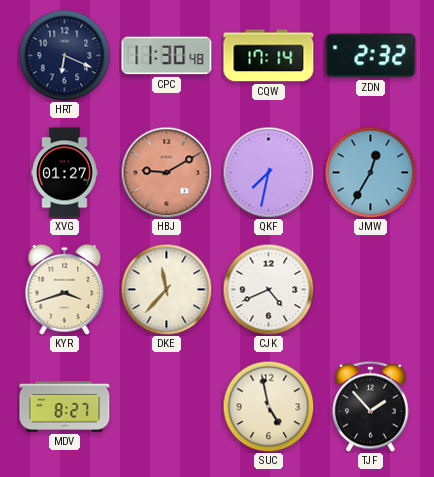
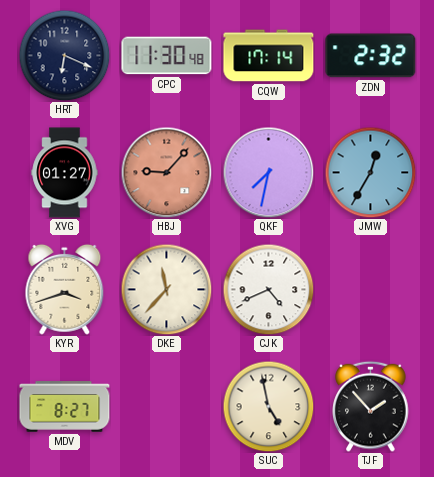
HBJ: 9:10 -> 9:07
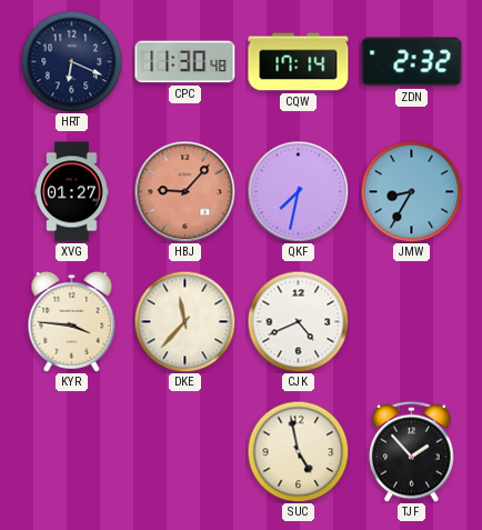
JMW: 12:35 -> 8:35
KYR: 3:42 -> 3:46
MDV: 8:27 -> none
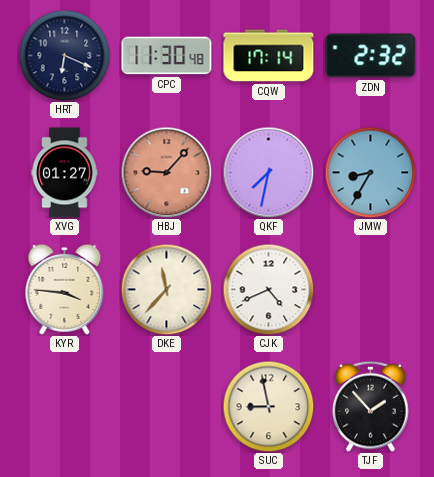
SUC: 4:58 -> 8:58
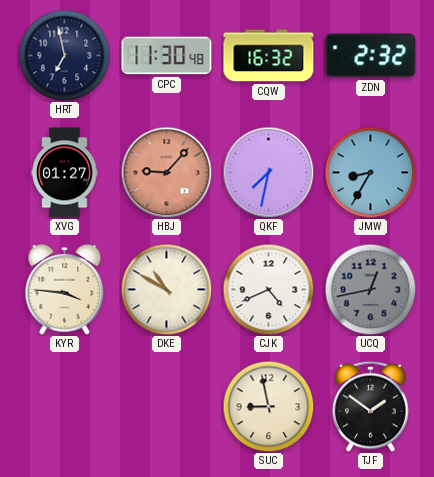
HRT: 6:19 -> 6:58
CQW: 17:14 -> 16:32
DKE: 11:37 -> 10:50
UCQ: none -> 12:43
TJF: 1:53 -> 1:51
